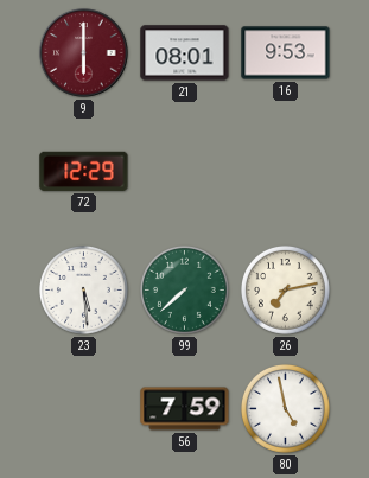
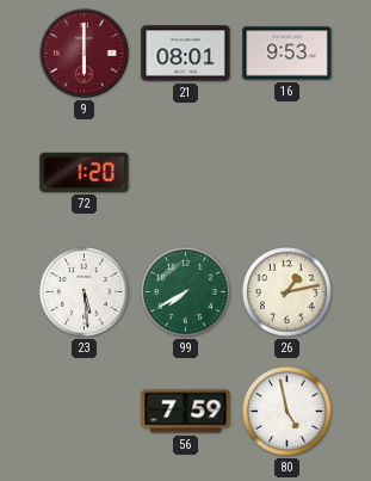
72: 12:29 -> 1:20
99: 7:38 -> 7:40
26: 7:13 -> 1:13
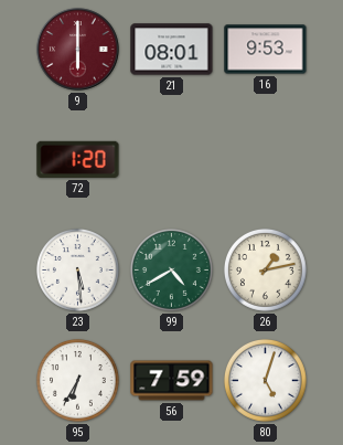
99: 7:40 -> 4:40
95: none -> 6:35
80: 4:58 -> 5:03
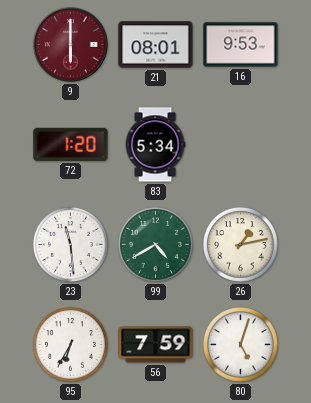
83: none -> 5:34
23: 5:29 -> 11:29
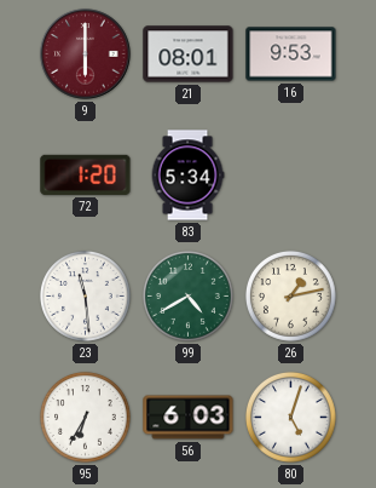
56: 7:59 -> 6:03
